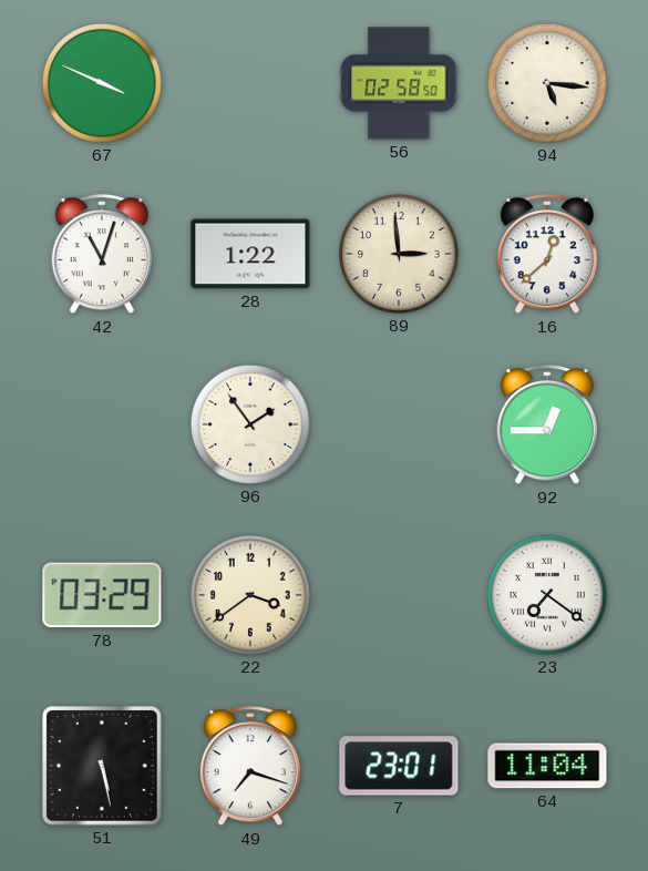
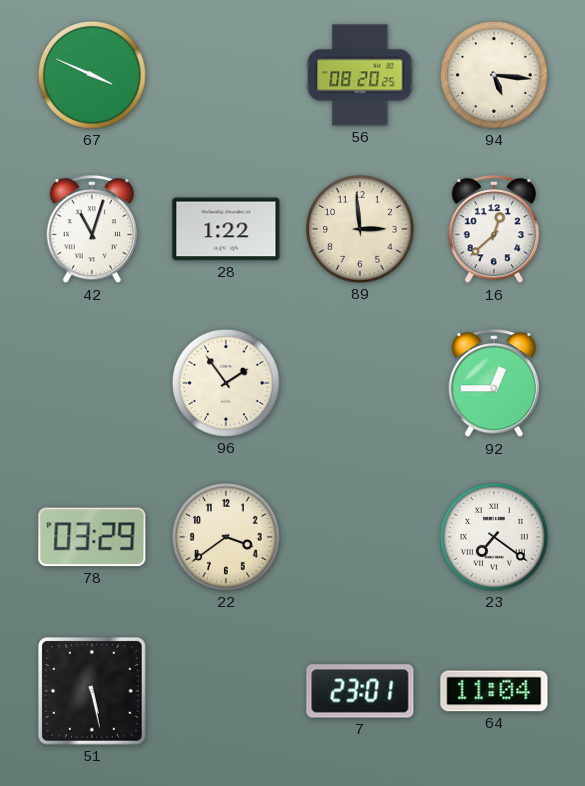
56: 02:58 -> 08:20
49: 7:18 -> none
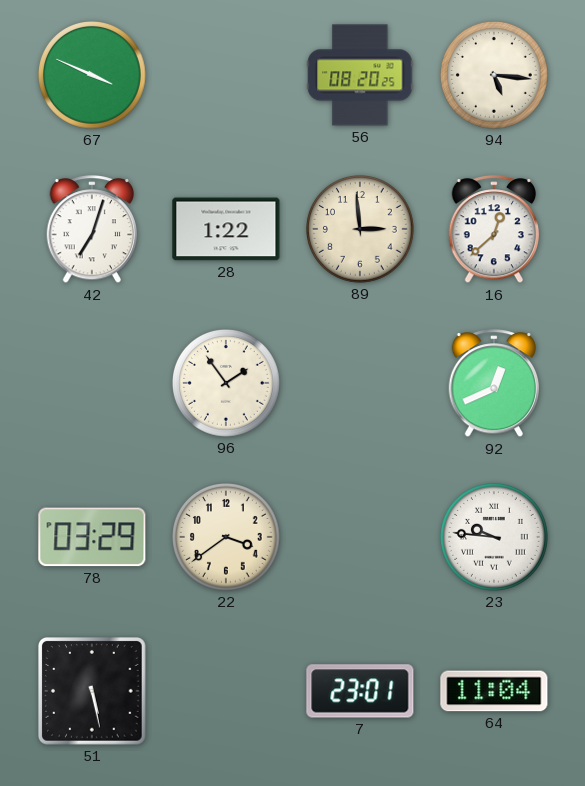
42: 11:03 -> 7:03
92: 12:45 -> 12:41
23: 7:21 -> 9:46
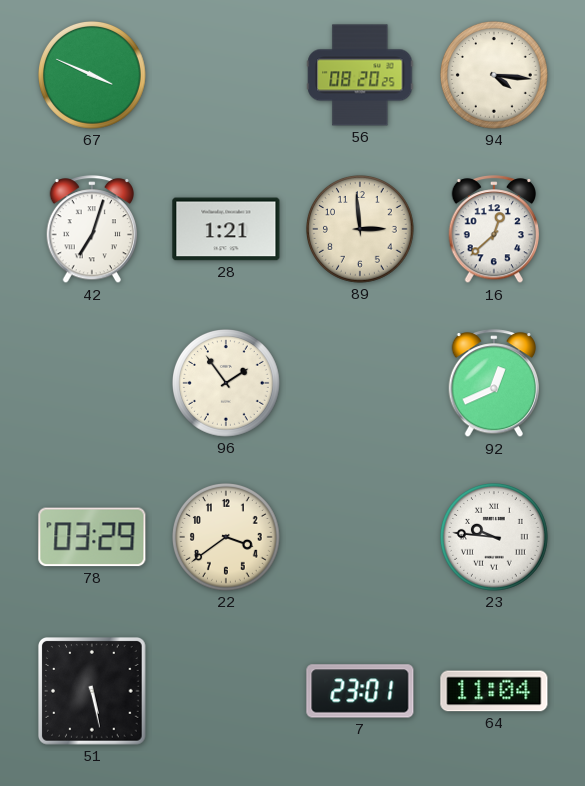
94: 5:16 -> 4:16
28: 1:22 -> 1:21
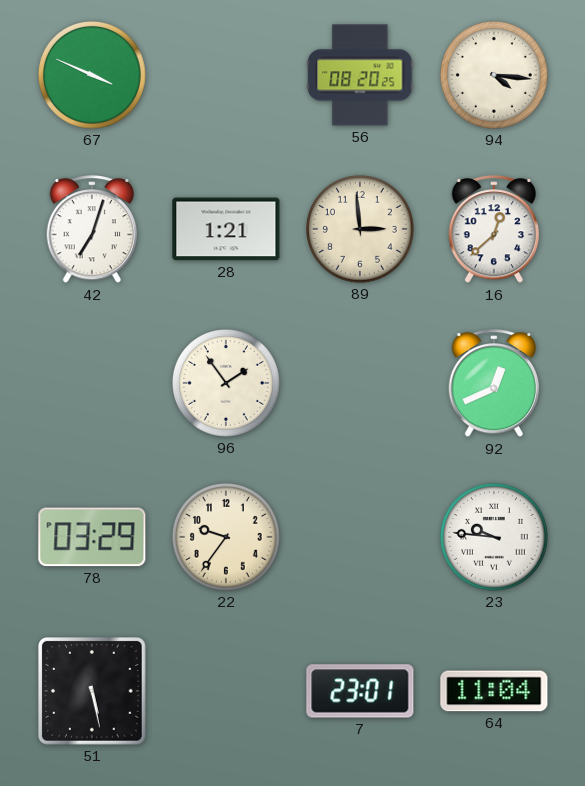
22: 3:39 -> 9:36
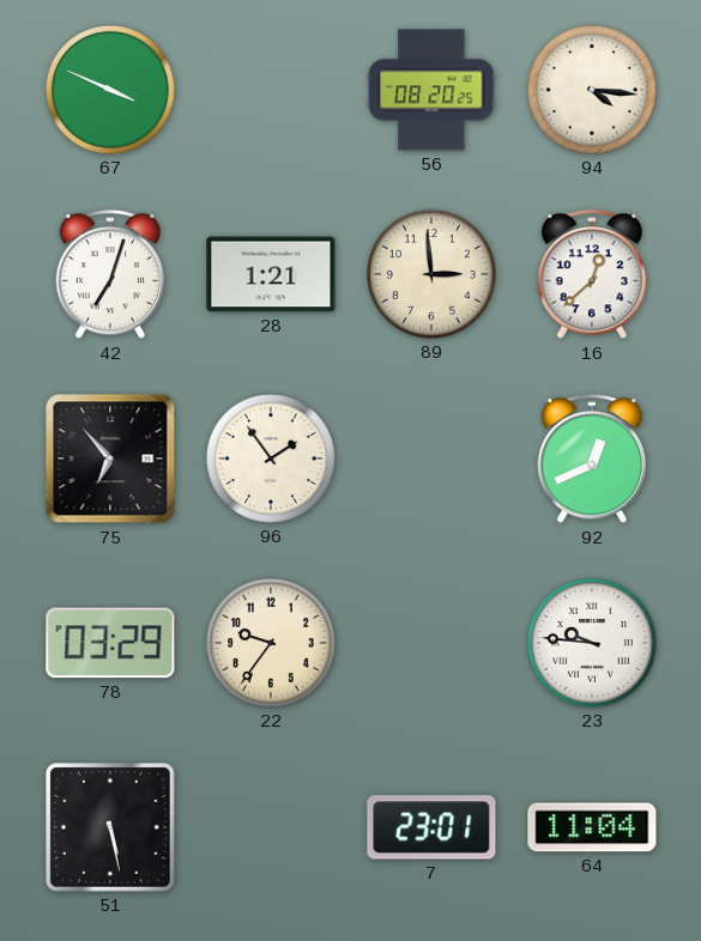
75: none -> 6:53
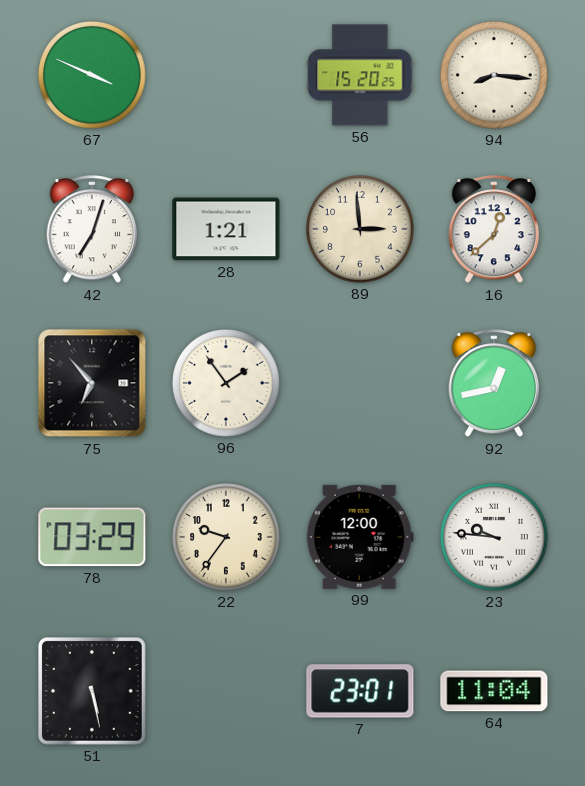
56: 08:20 -> 15:20
94: 4:16 -> 8:16
92: 12:41 -> 12:43
99: none -> 12:00
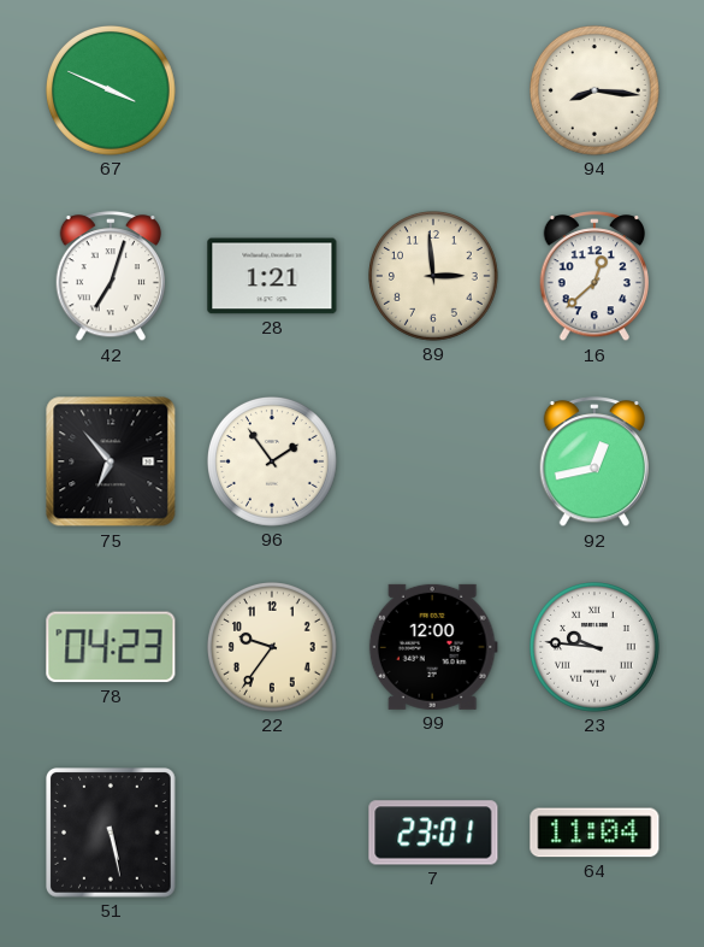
56: 15:20 -> none
78: 03:29 -> 04:23
